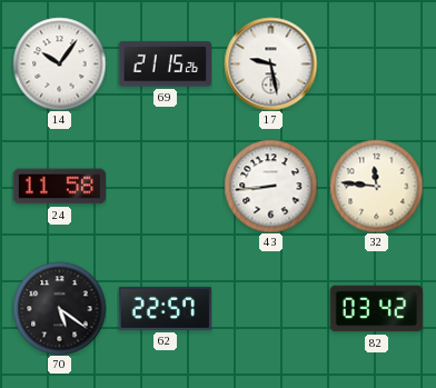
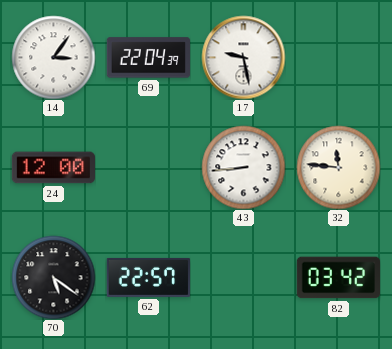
14: 10:06 -> 3:06
69: 21:15 -> 22:04
24: 11:58 -> 12:00
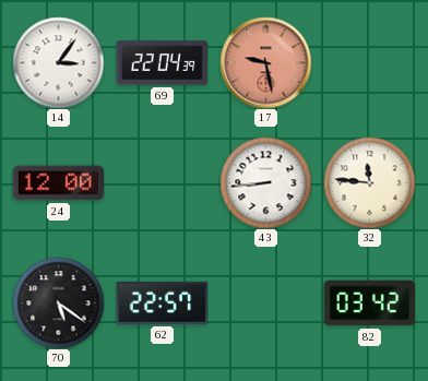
17 dial: white -> salmon
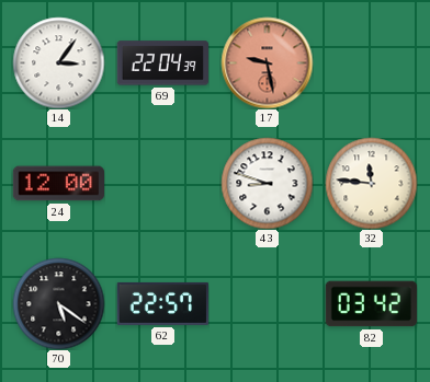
43: 8:44 -> 8:48
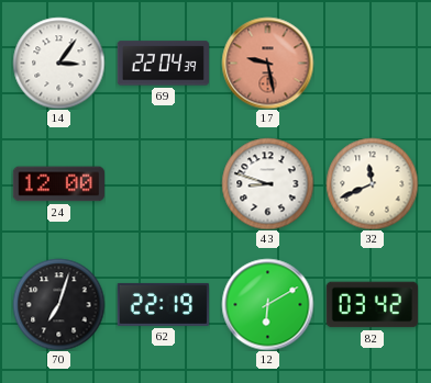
32: 11:46 -> 11:41
70: 5:21 -> 7:03
62: 22:57 -> 22:19
12: none -> 6:10
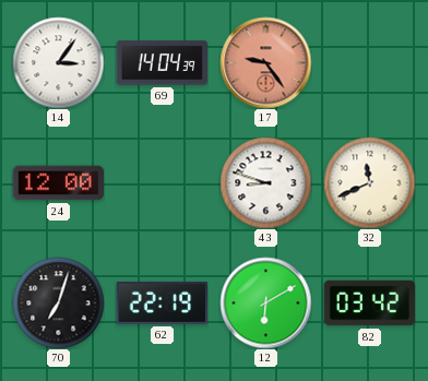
69: 22:04 -> 14:04
17: 9:28 -> 9:24
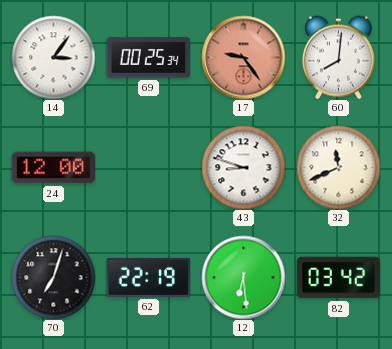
69: 14:04 -> 00:25
60: none -> 8:01
12: 6:10 -> 6:29
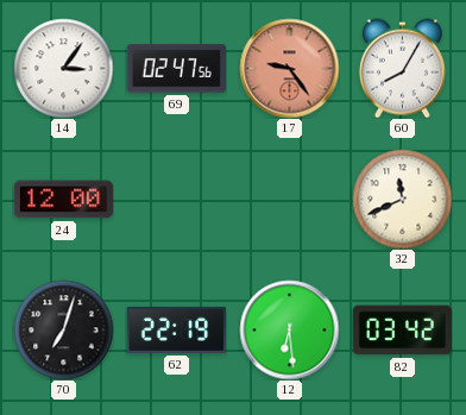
69: 00:25 -> 02:47
60: 8:01 -> 8:05
43: 8:48 -> none
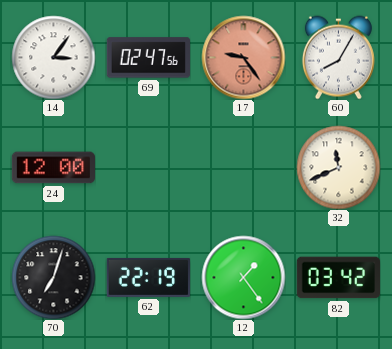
12: 6:29 -> 1:24
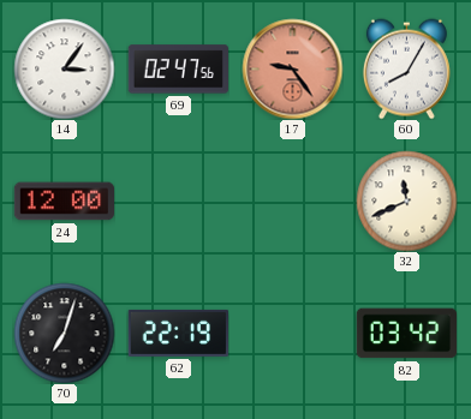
12: 1:24 -> none
